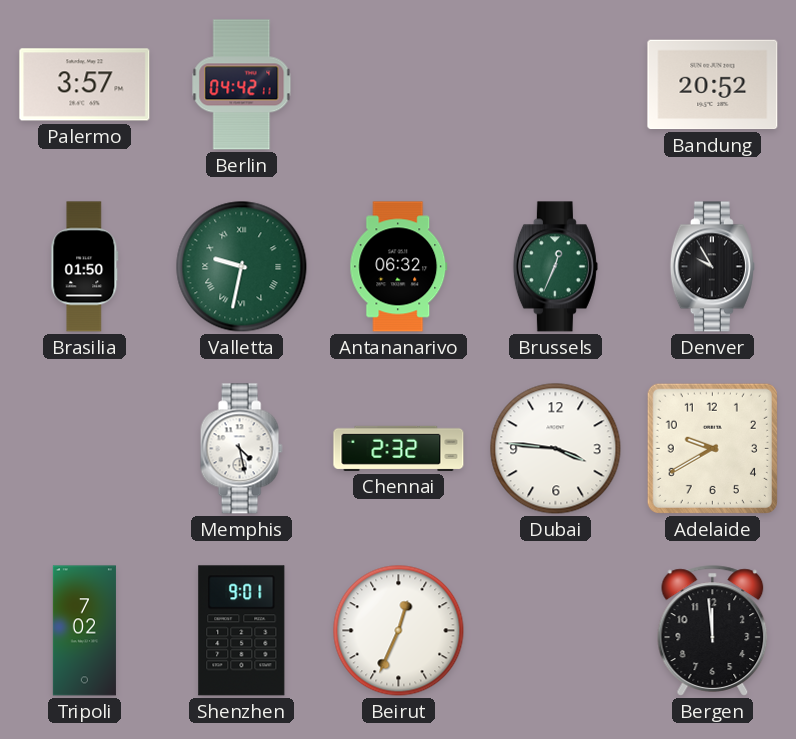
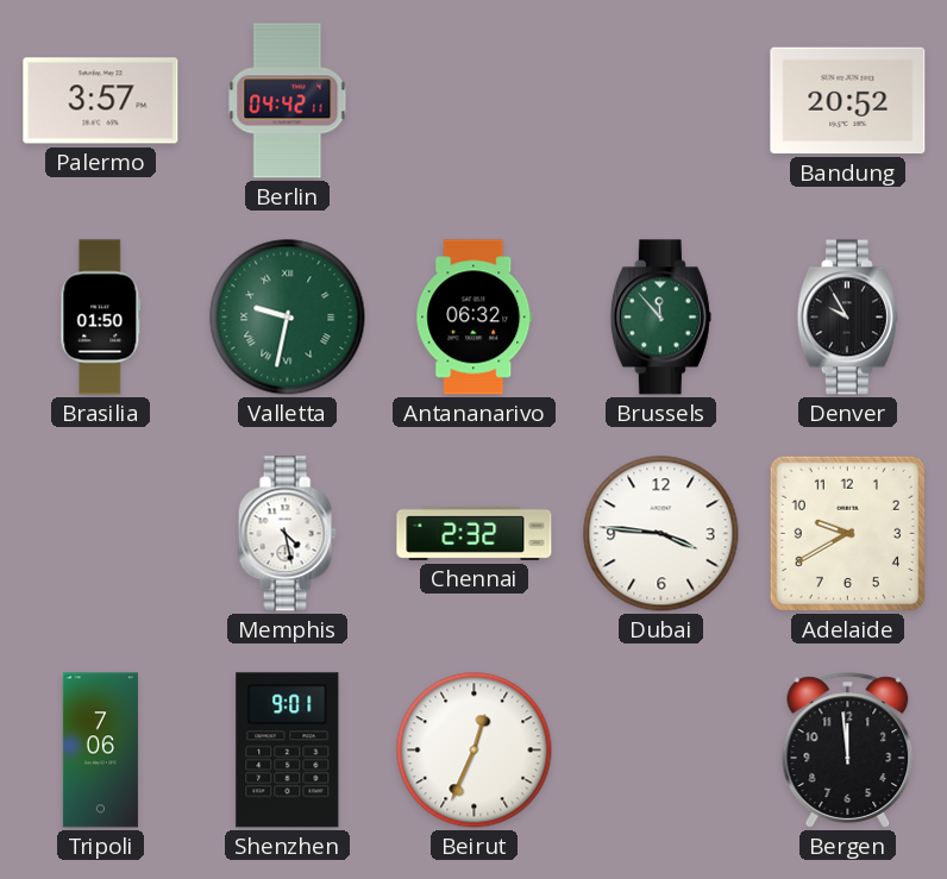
Brussels: 12:34 -> 11:53
Tripoli: 7:02 -> 7:06
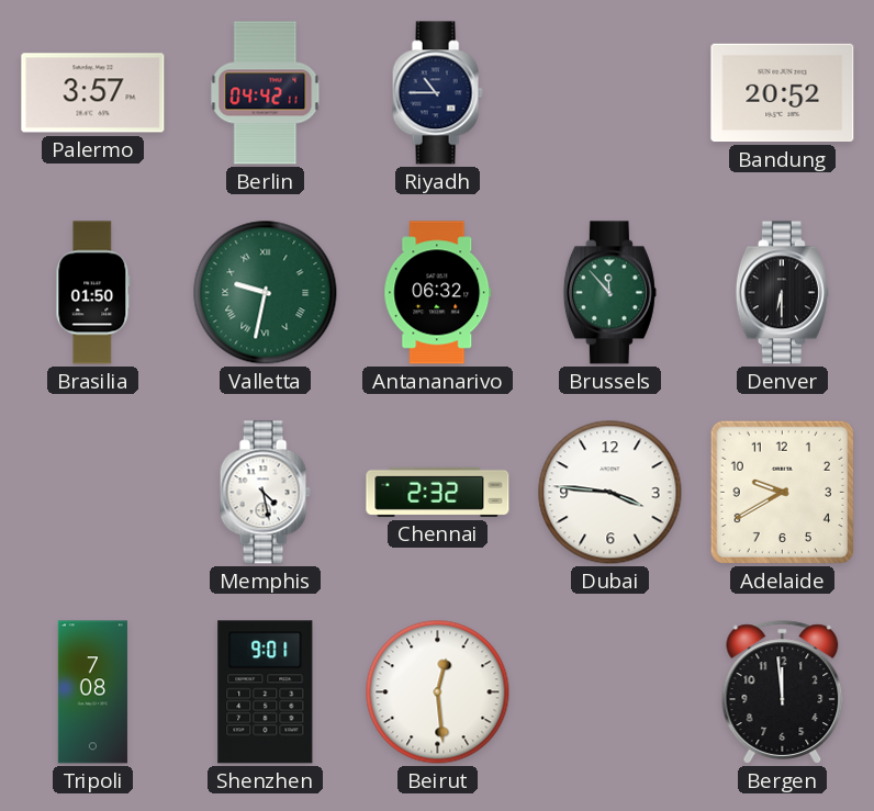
Riyadh: none -> 10:45
Denver: 9:55 -> 6:30
Tripoli: 7:06 -> 7:08
Beirut: 12:34 -> 12:29
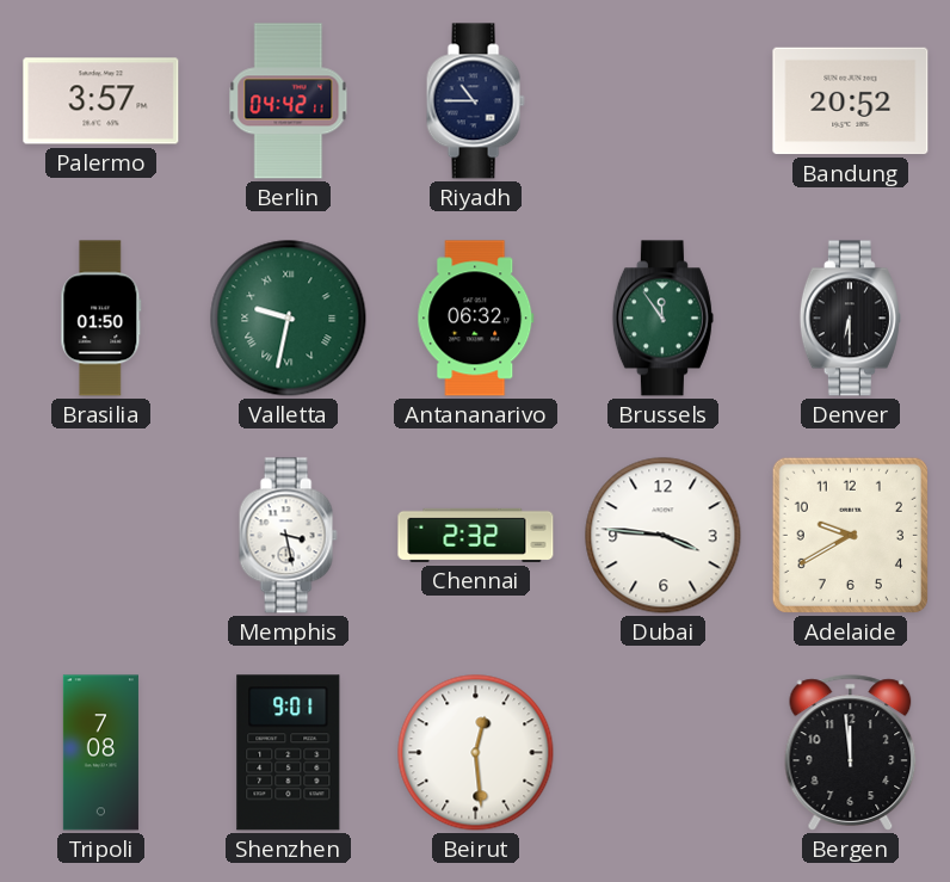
Brussels: 11:53 -> 11:54
Memphis: 4:28 -> 3:28
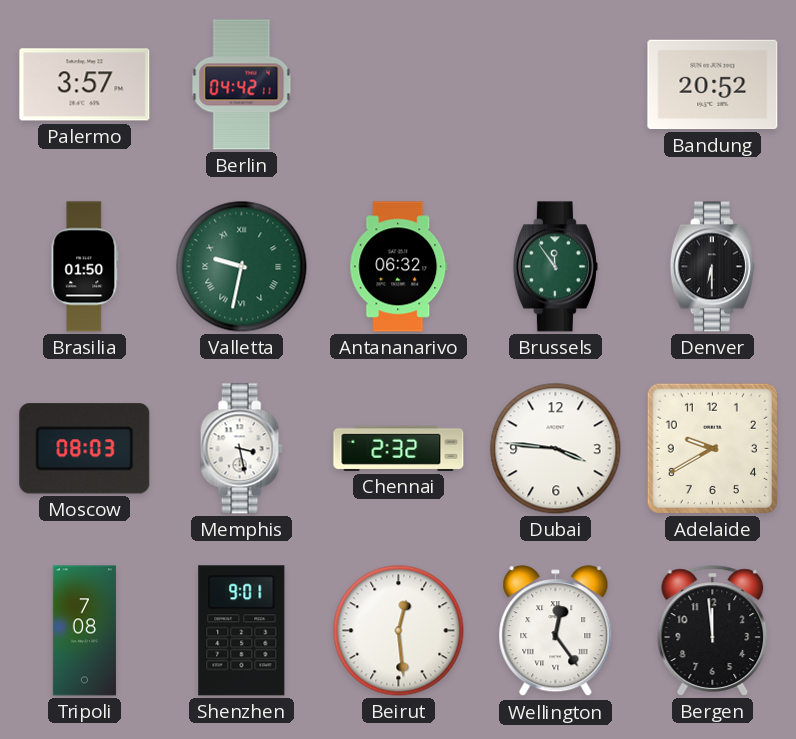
Riyadh: 10:45 -> none
Moscow: none -> 08:03
Wellington: none -> 12:24
